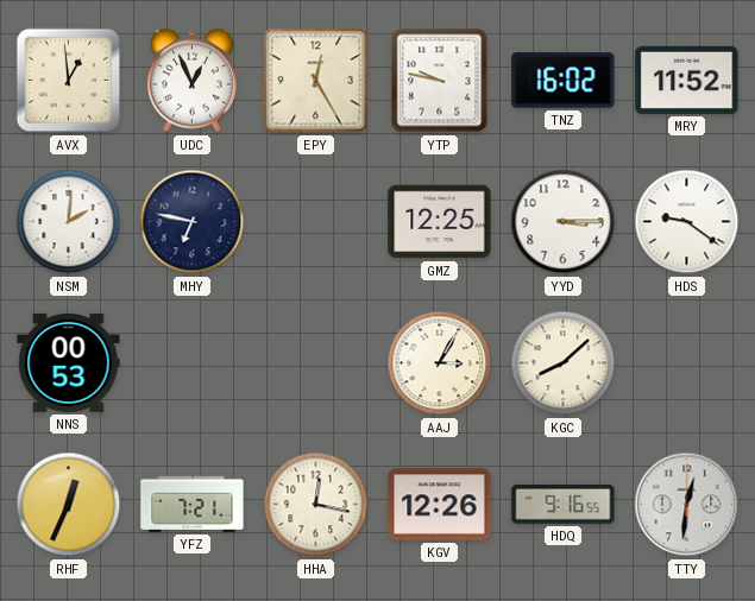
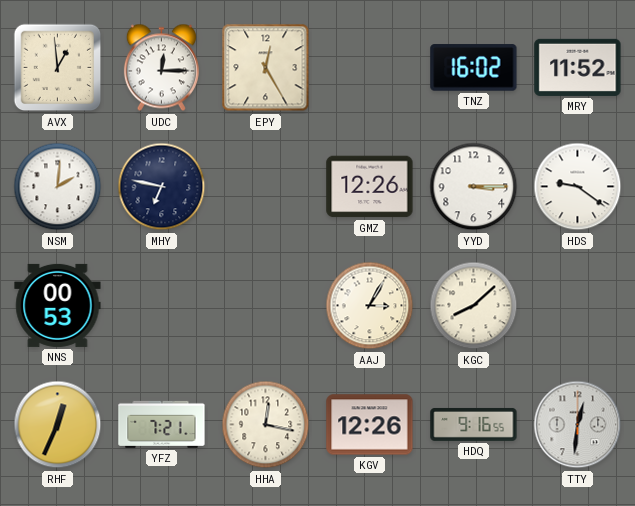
UDC: 12:56 -> 12:15
YTP: 9:47 -> none
GMZ: 12:25 -> 12:26
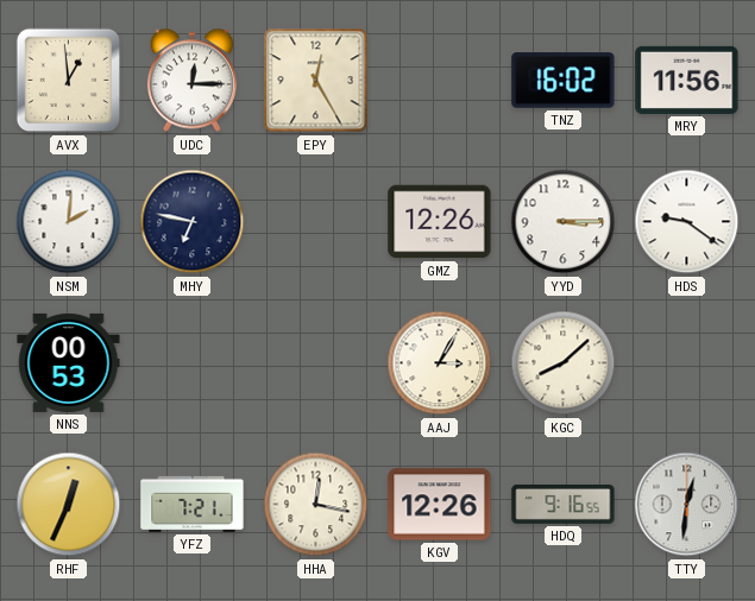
MRY: 11:52 -> 11:56
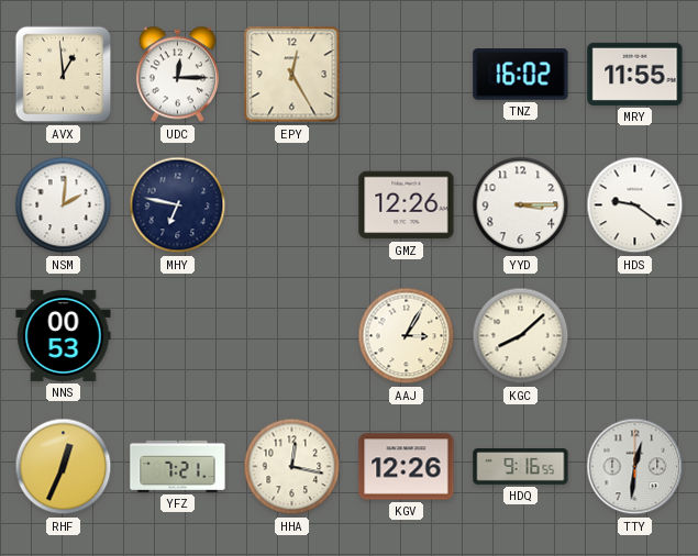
MRY: 11:56 -> 11:55
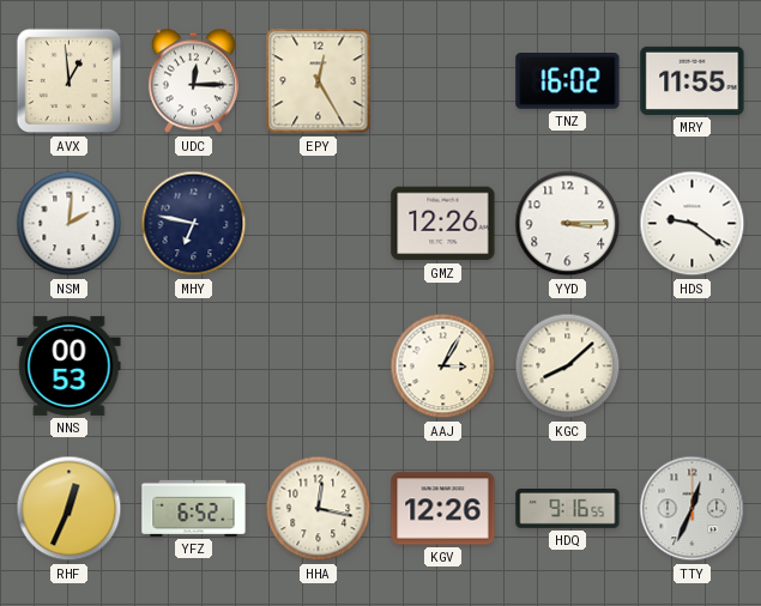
YFZ: 7:21 -> 6:52
TTY: 12:31 -> 12:34
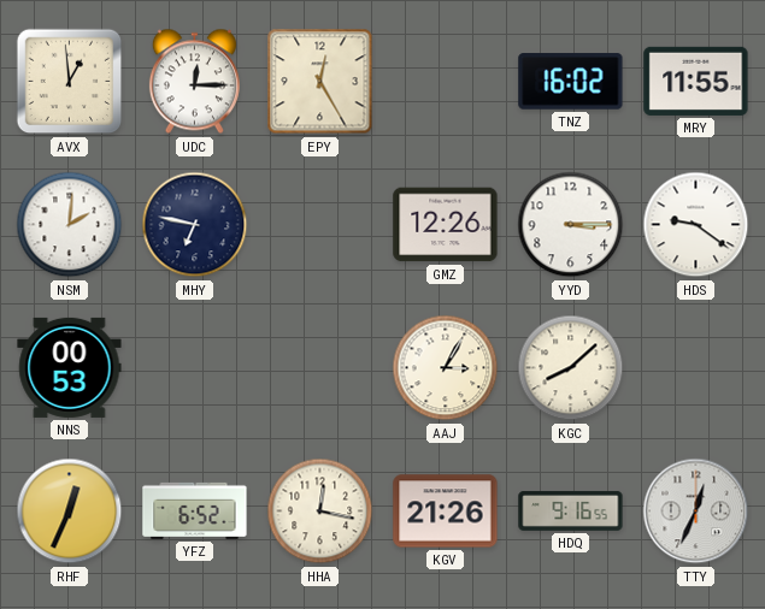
KGV: 12:26 -> 21:26
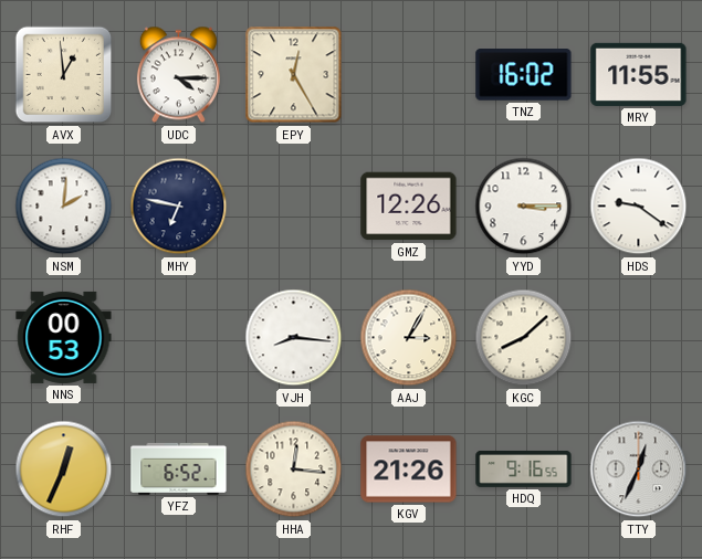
UDC: 12:15 -> 4:15
VJH: none -> 8:16
HHA: 12:17 -> 12:16
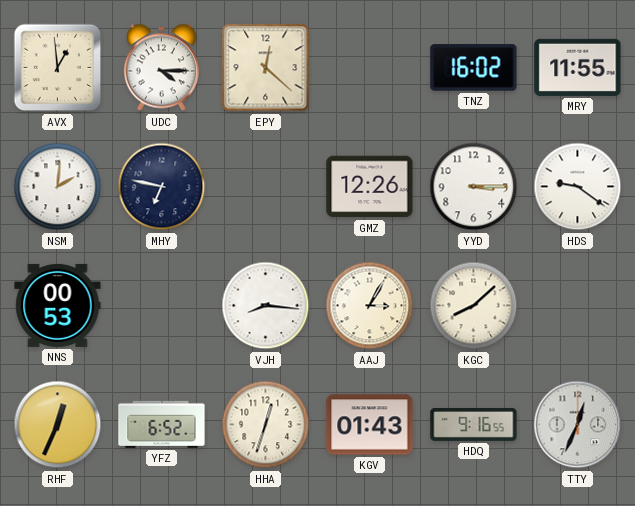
EPY: 12:25 -> 12:22
HHA: 12:16 -> 12:33
KGV: 21:26 -> 01:43
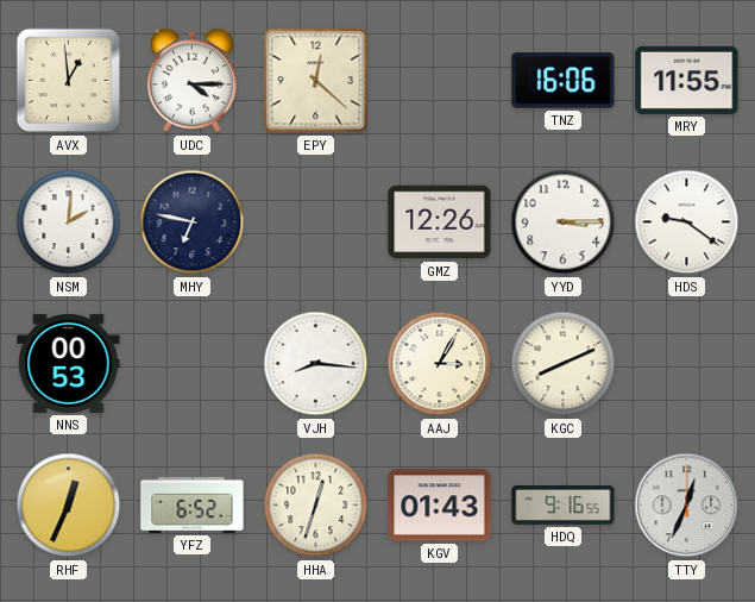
TNZ: 16:02 -> 16:06
KGC: 8:08 -> 8:11
